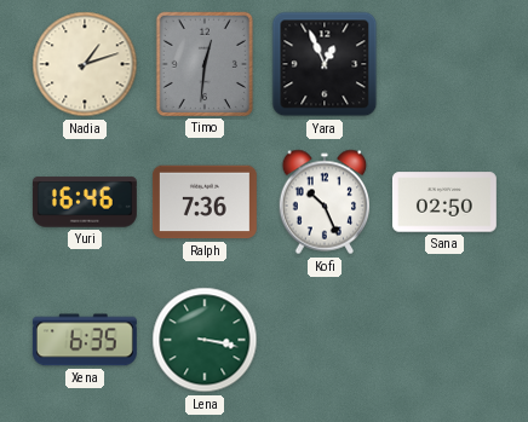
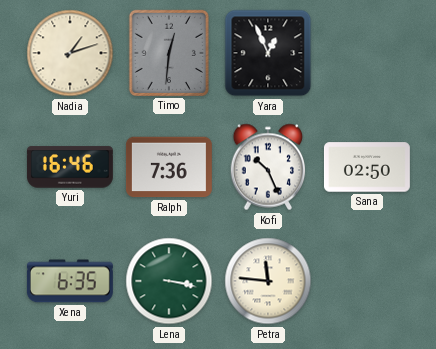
Petra: none -> 11:46
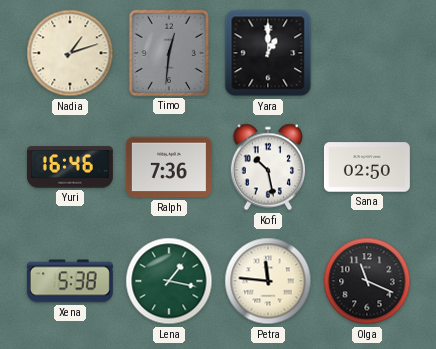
Yara: 12:56 -> 1:00
Kofi: 10:26 -> 10:28
Xena: 6:35 -> 5:38
Lena: 3:17 -> 1:17
Olga: none -> 11:19
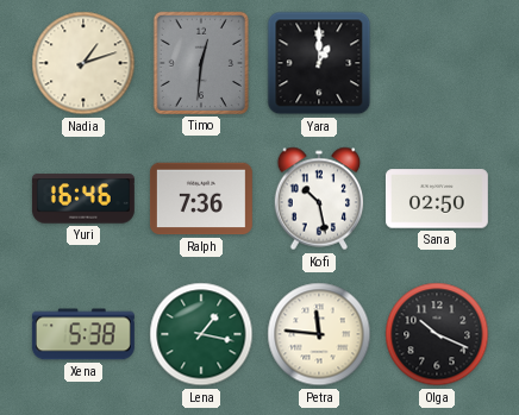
Olga: 11:19 -> 10:19
